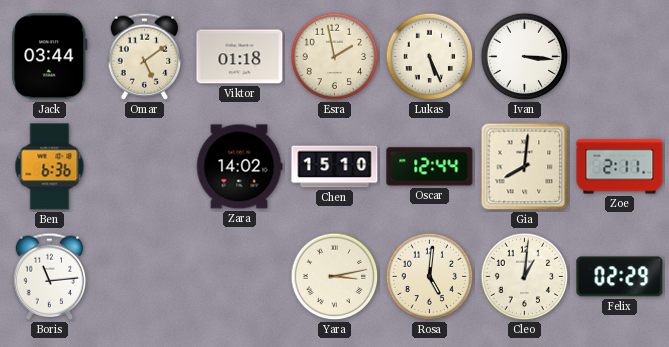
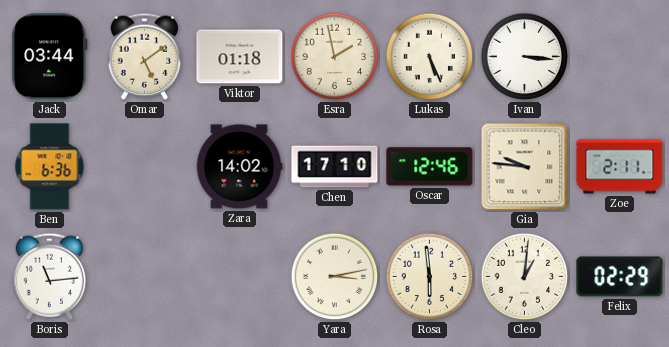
Chen: 15:10 -> 17:10
Oscar: 12:44 -> 12:46
Gia: 8:01 -> 9:46
Rosa: 5:01 -> 5:59
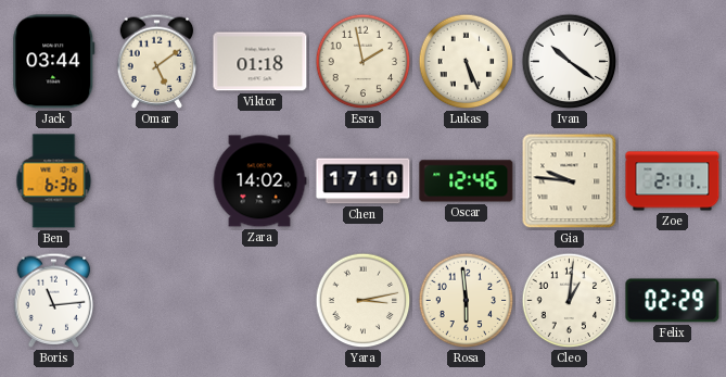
Ivan: 3:16 -> 10:21
